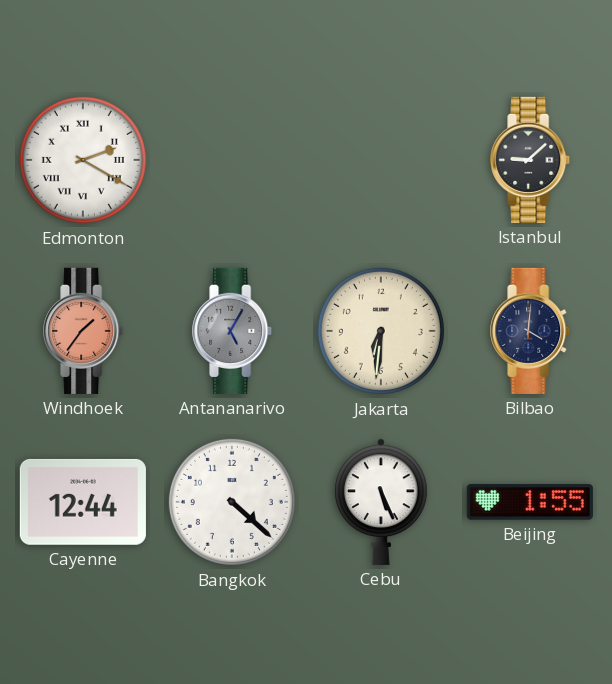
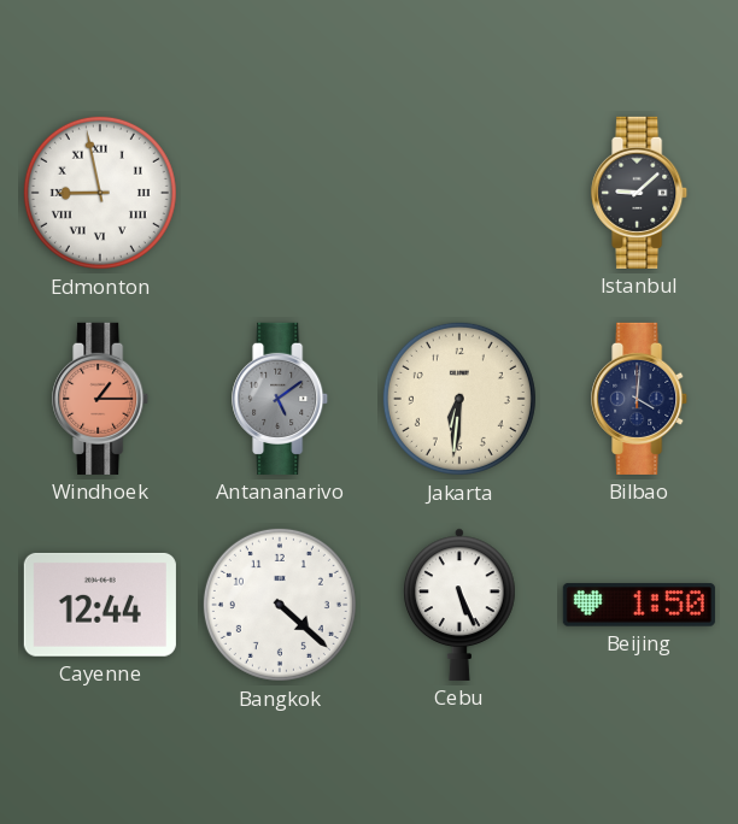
Edmonton: 2:20 -> 8:58
Windhoek: 1:36 -> 1:15
Antananarivo: 5:05 -> 5:09
Beijing: 1:55 -> 1:50
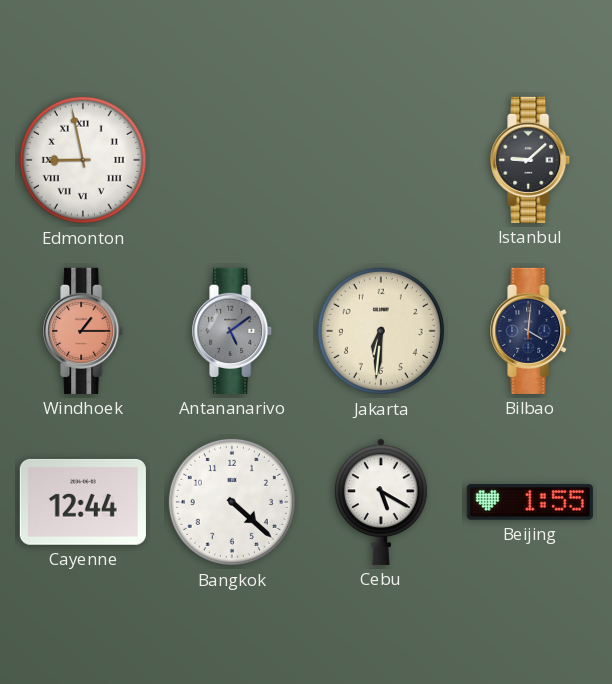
Cebu: 5:26 -> 5:20
Beijing: 1:50 -> 1:55
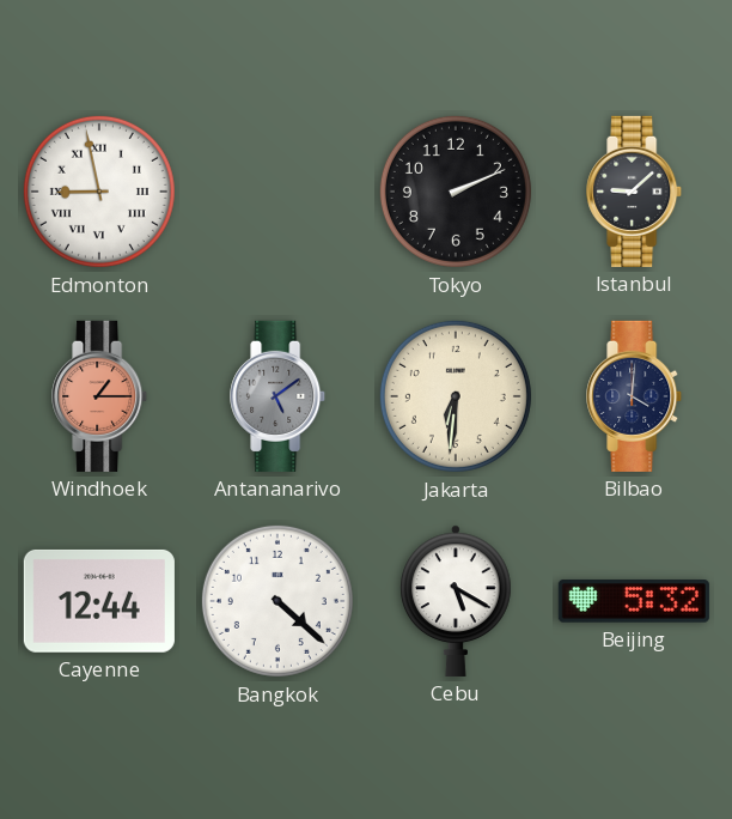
Tokyo: none -> 2:11
Beijing: 1:55 -> 5:32
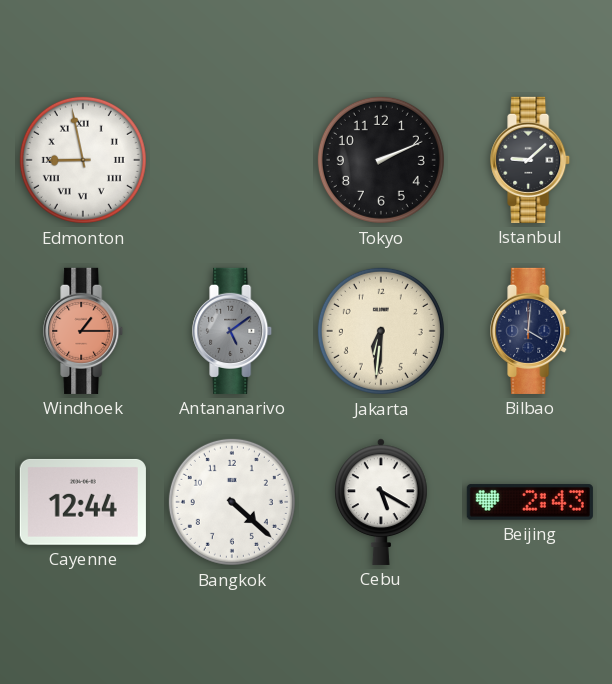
Beijing: 5:32 -> 2:43
